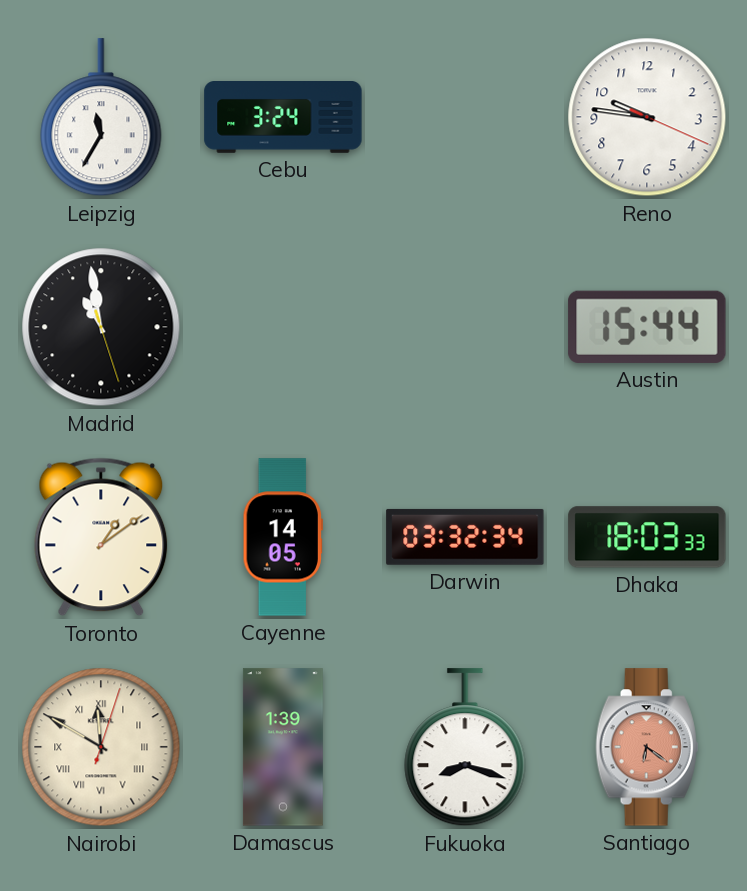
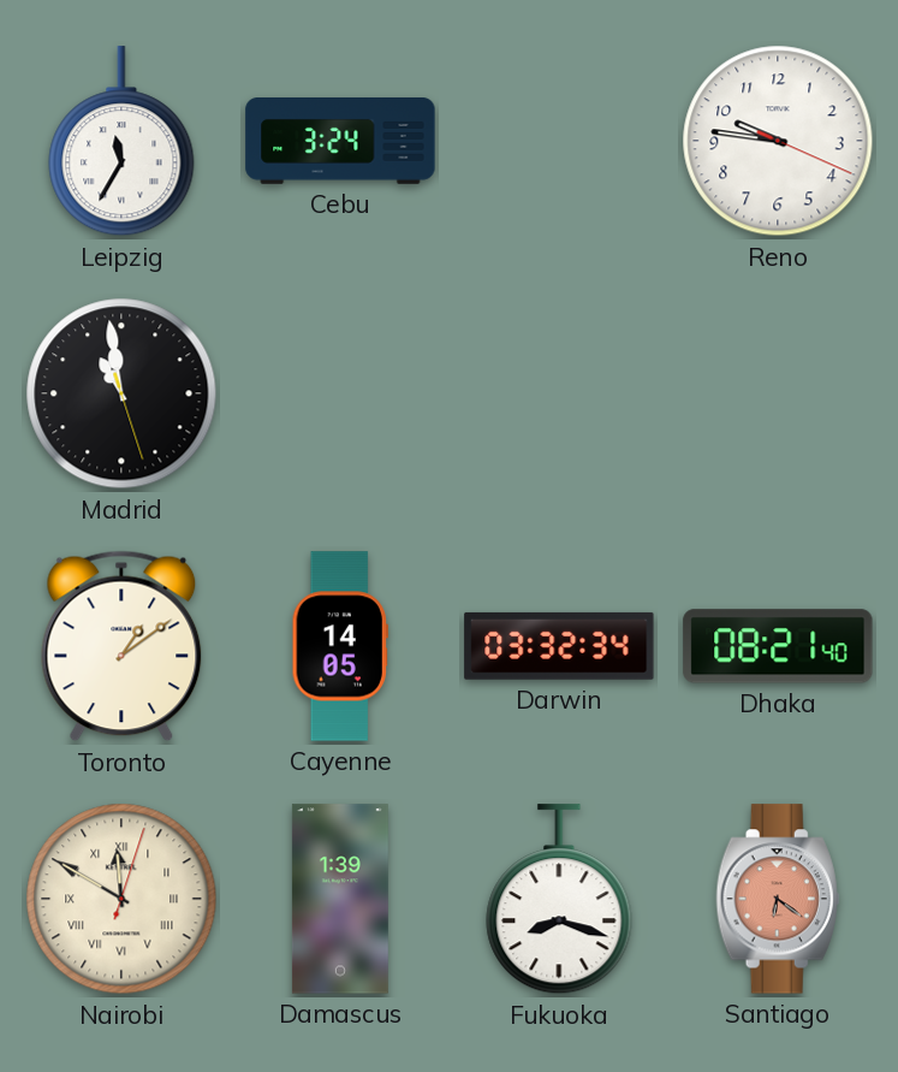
Austin: 15:44 -> none
Dhaka: 18:03 -> 08:21
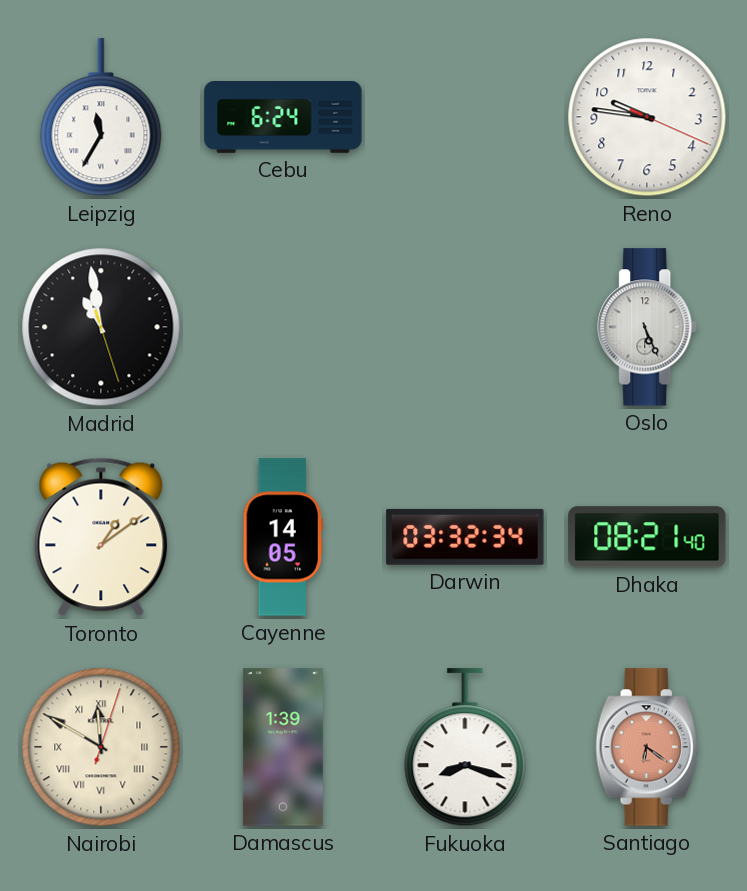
Cebu: 3:24 -> 6:24
Oslo: none -> 5:26
